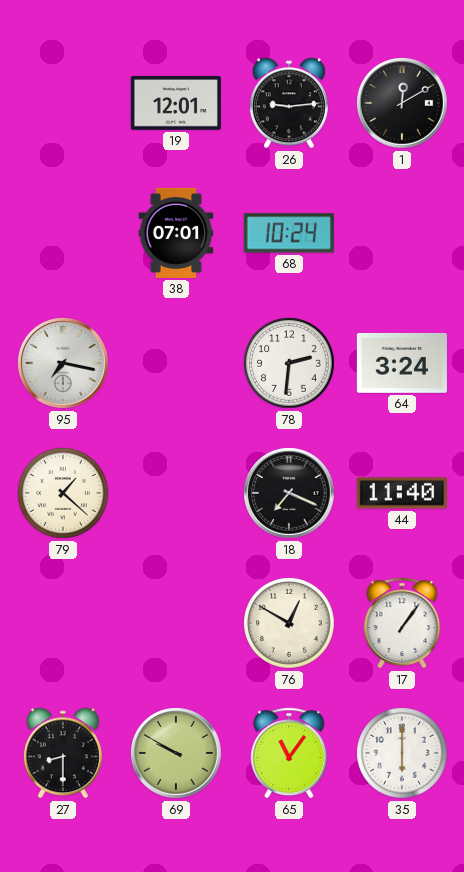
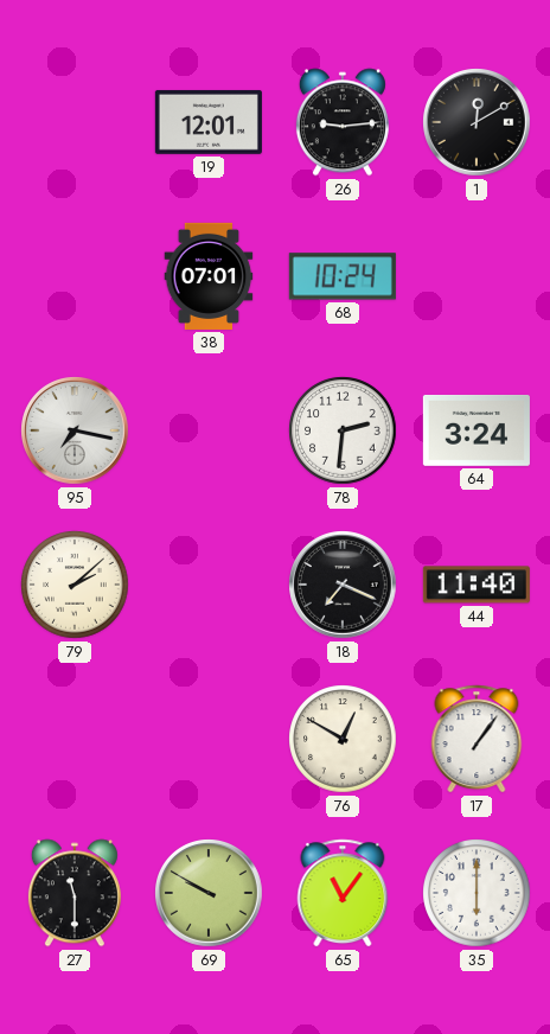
79: 1:22 -> 2:08
27: 8:30 -> 11:30
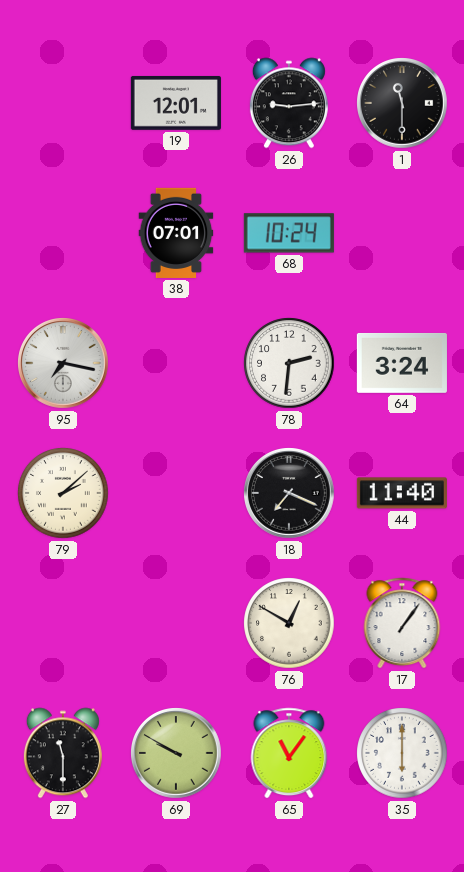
1: 12:10 -> 11:30
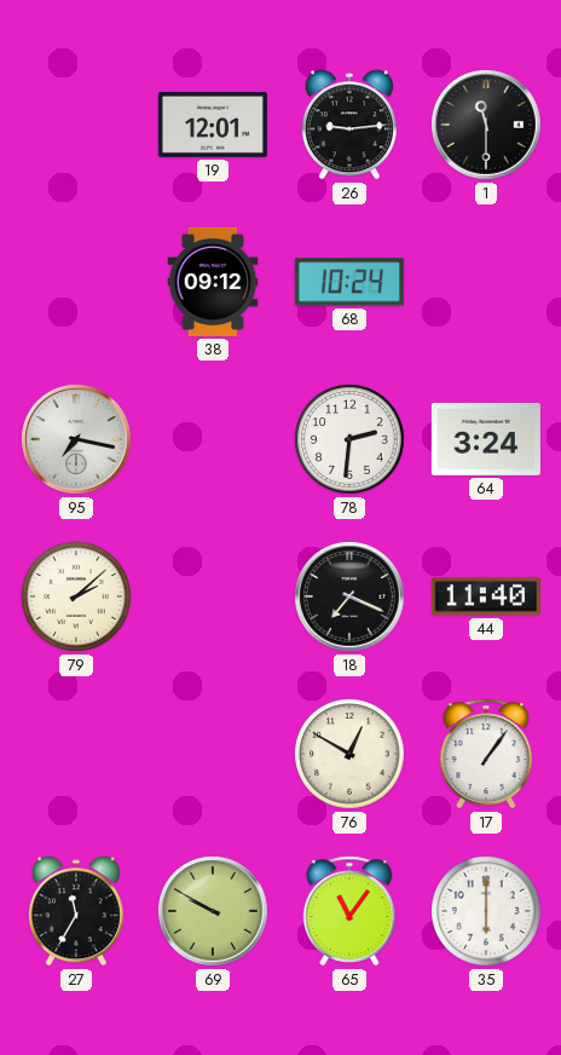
38: 07:01 -> 09:12
27: 11:30 -> 11:35
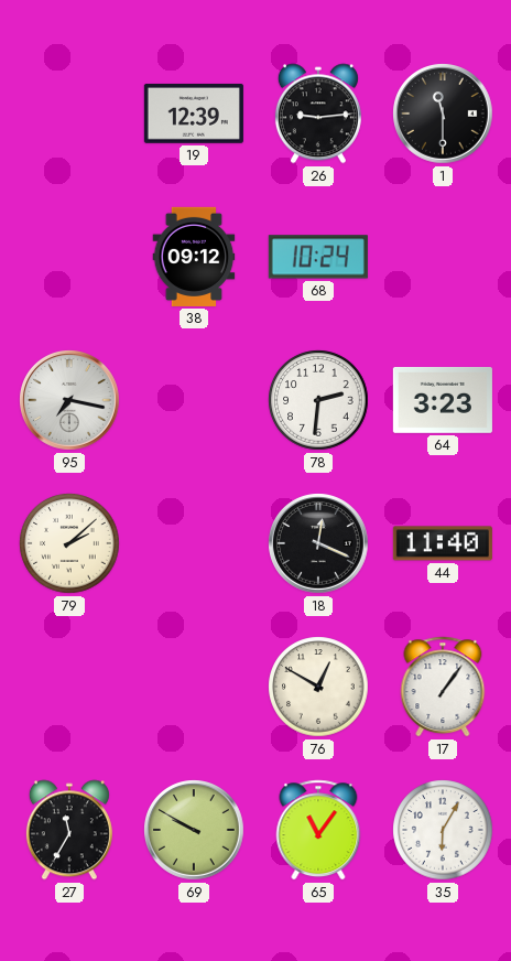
19: 12:01 -> 12:39
64: 3:24 -> 3:23
18: 7:19 -> 12:19
35: 6:00 -> 6:05
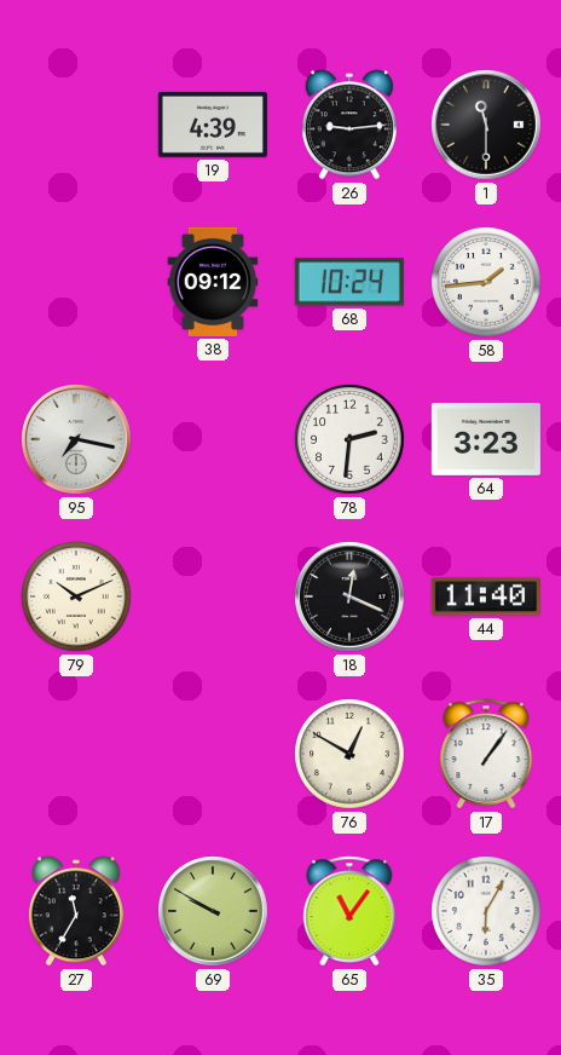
19: 12:39 -> 4:39
58: none -> 1:44
79: 2:08 -> 10:11
